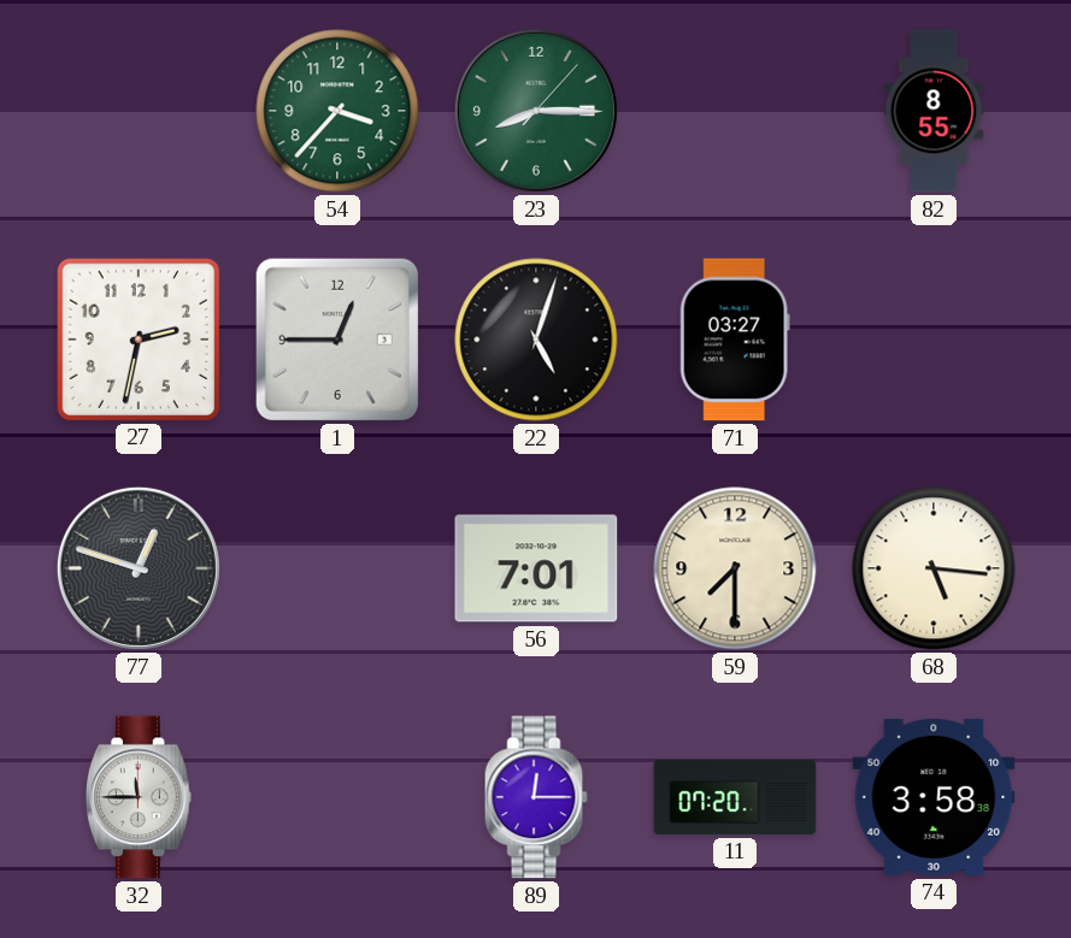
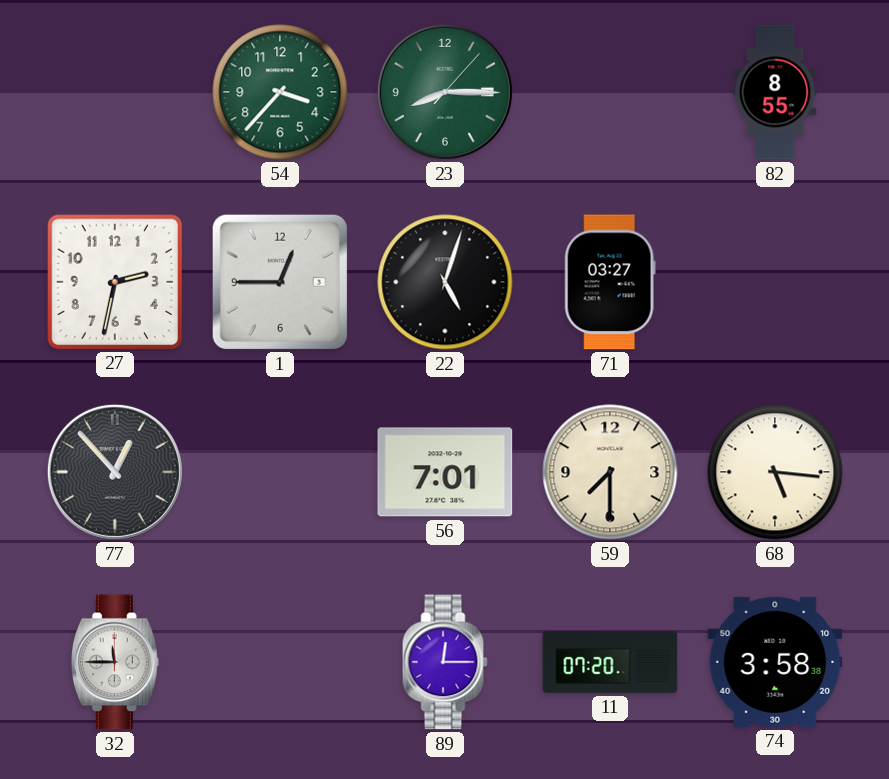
77: 12:48 -> 12:53
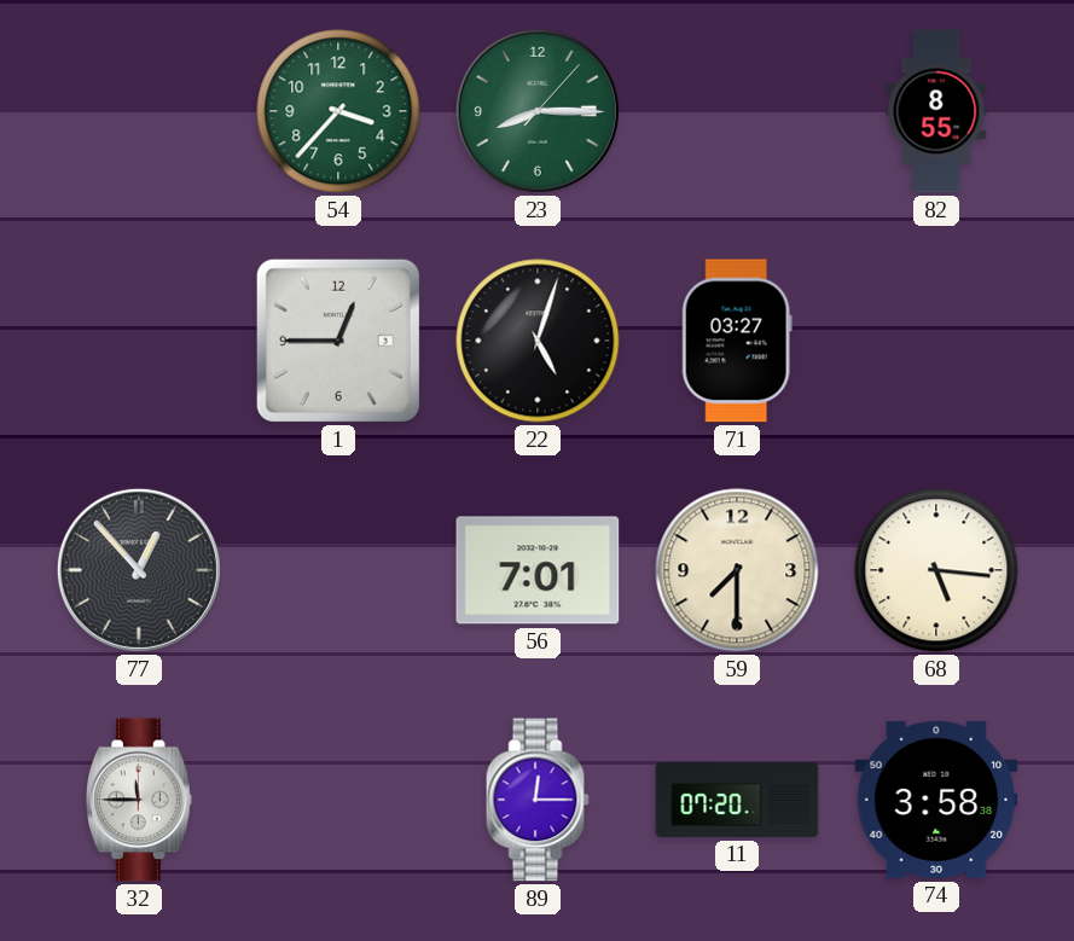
27: 2:32 -> none
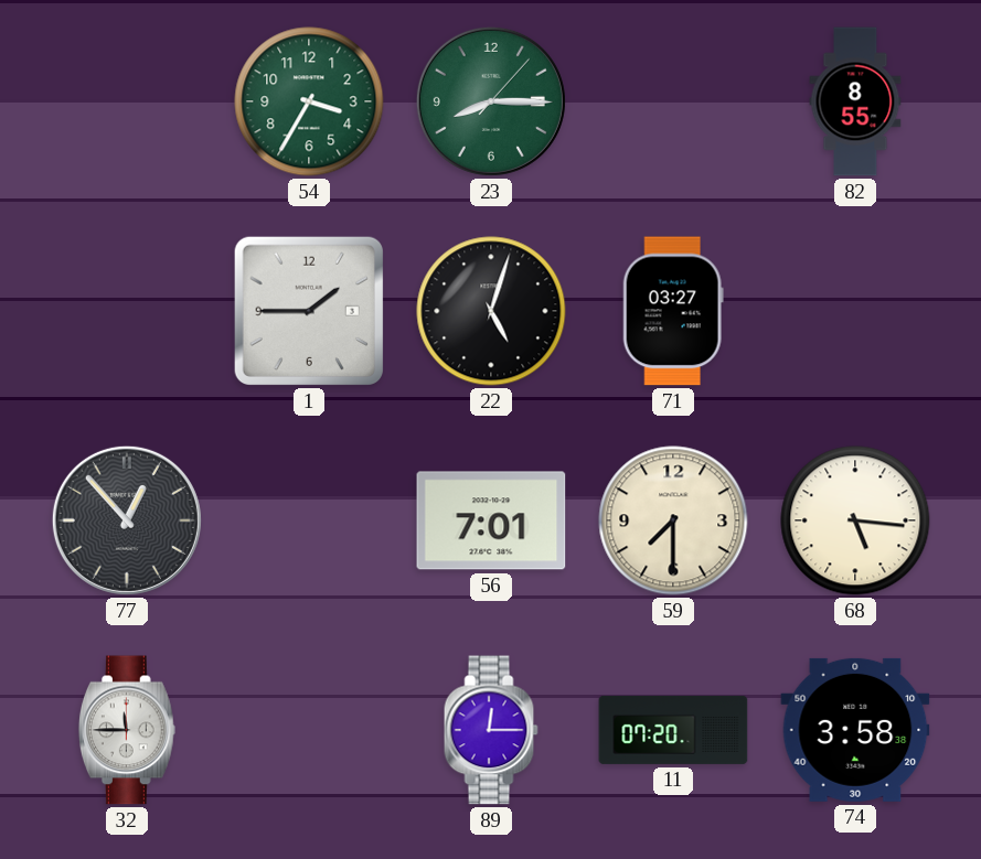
54: 3:37 -> 3:35
1: 12:45 -> 1:45
